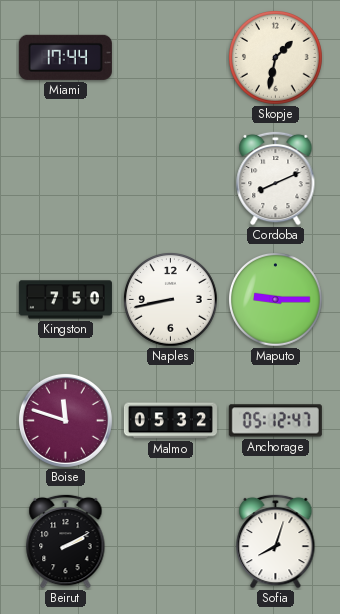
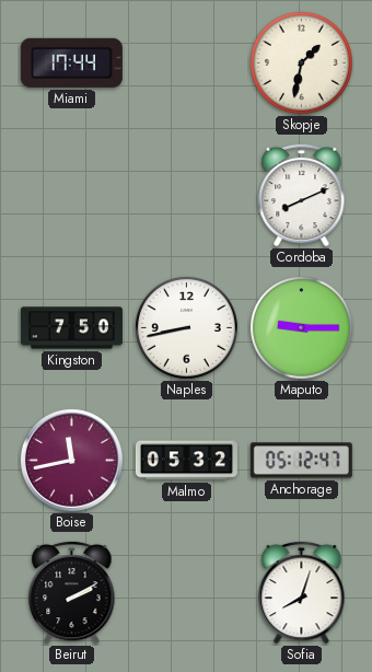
Boise: 11:48 -> 11:43
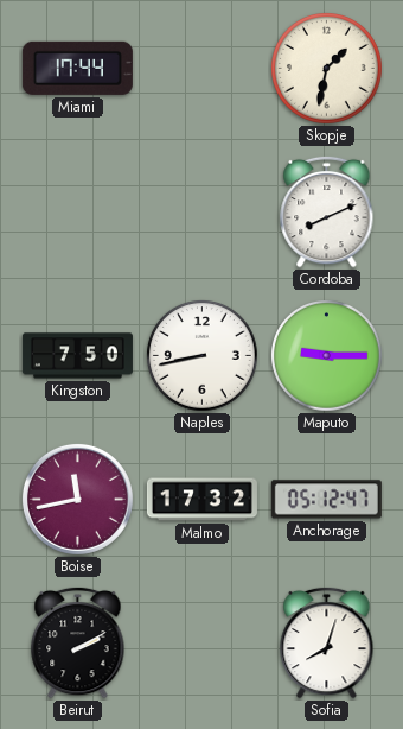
Malmo: 05:32 -> 17:32
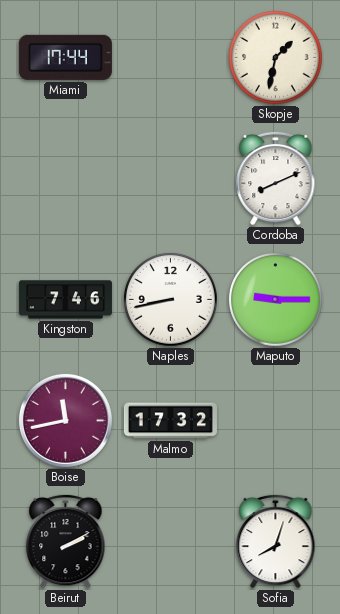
Kingston: 7:50 -> 7:46
Anchorage: 05:12 -> none
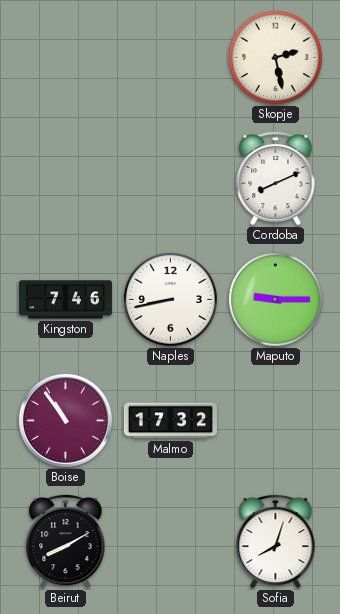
Miami: 17:44 -> none
Skopje: 1:32 -> 2:28
Boise: 11:43 -> 10:54
Beirut: 2:10 -> 8:10
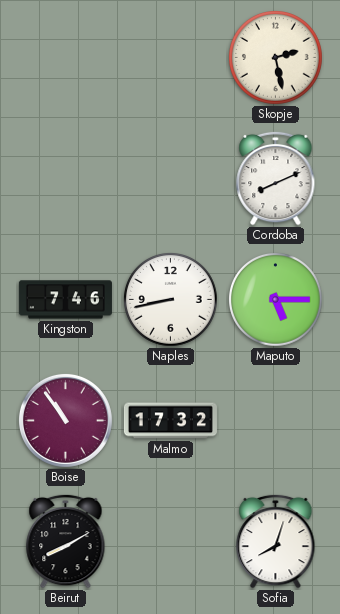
Maputo: 9:15 -> 5:15
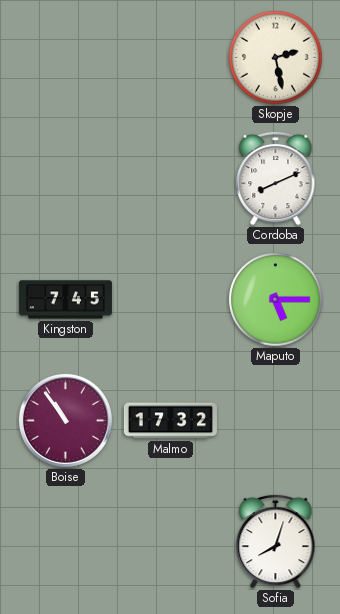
Kingston: 7:46 -> 7:45
Naples: 8:43 -> none
Beirut: 8:10 -> none
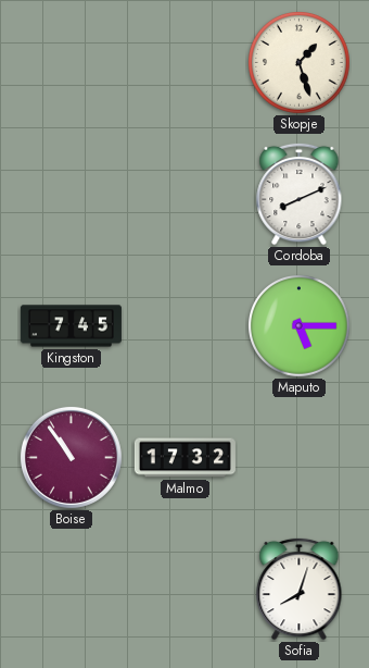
Skopje: 2:28 -> 1:27
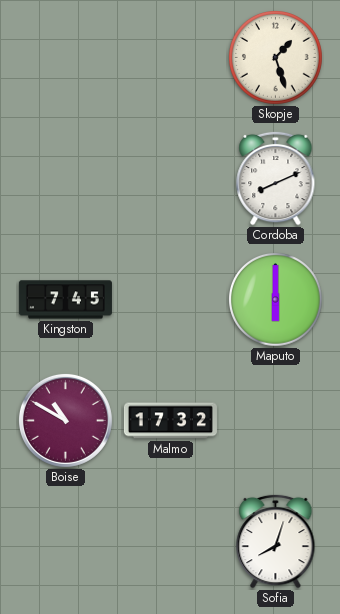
Maputo: 5:15 -> 6:00
Boise: 10:54 -> 10:50
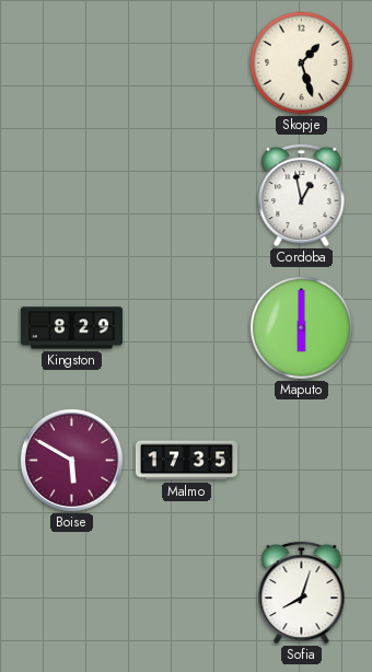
Cordoba: 8:11 -> 12:58
Kingston: 7:45 -> 8:29
Boise: 10:50 -> 5:50
Malmo: 17:32 -> 17:35
